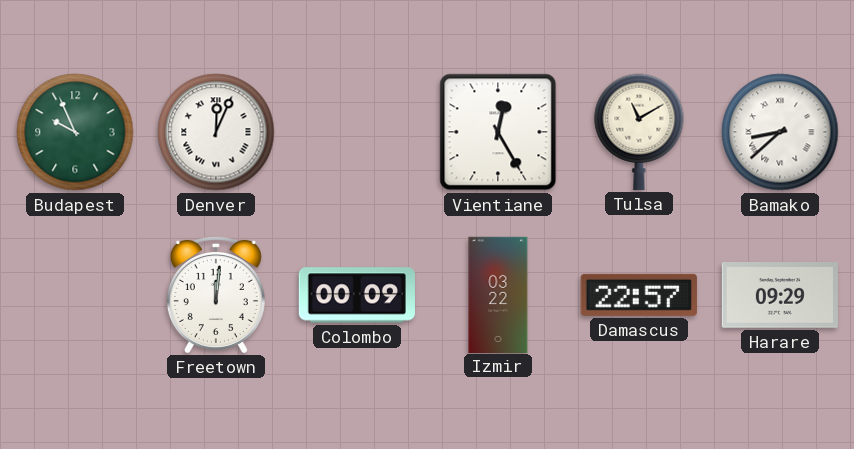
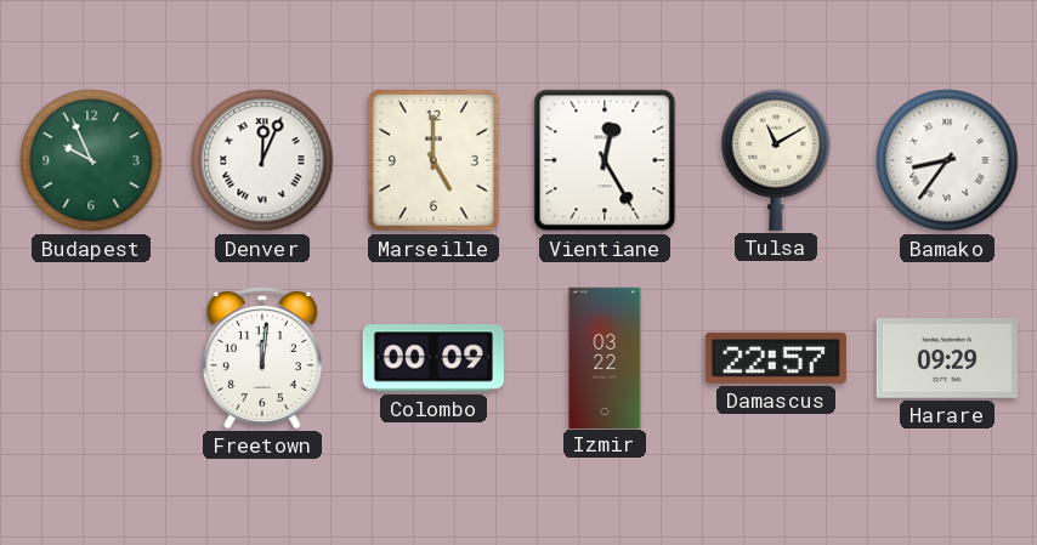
Marseille: none -> 5:00
Bamako: 8:38 -> 8:36
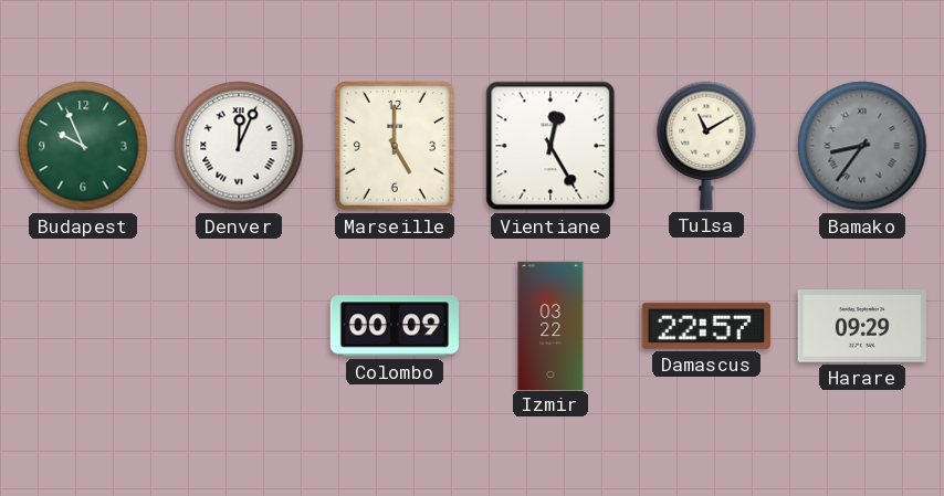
Bamako dial: white -> grey
Freetown: 12:01 -> none
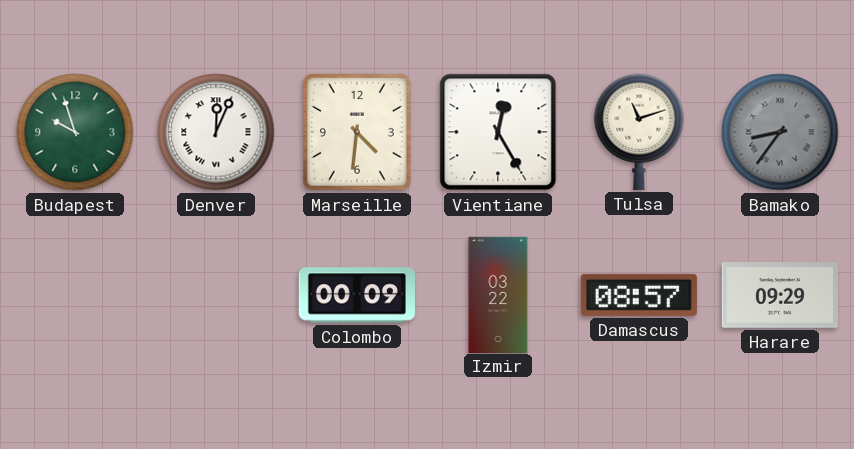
Budapest: 9:56 -> 9:57
Marseille: 5:00 -> 4:31
Tulsa: 11:10 -> 11:12
Damascus: 22:57 -> 08:57
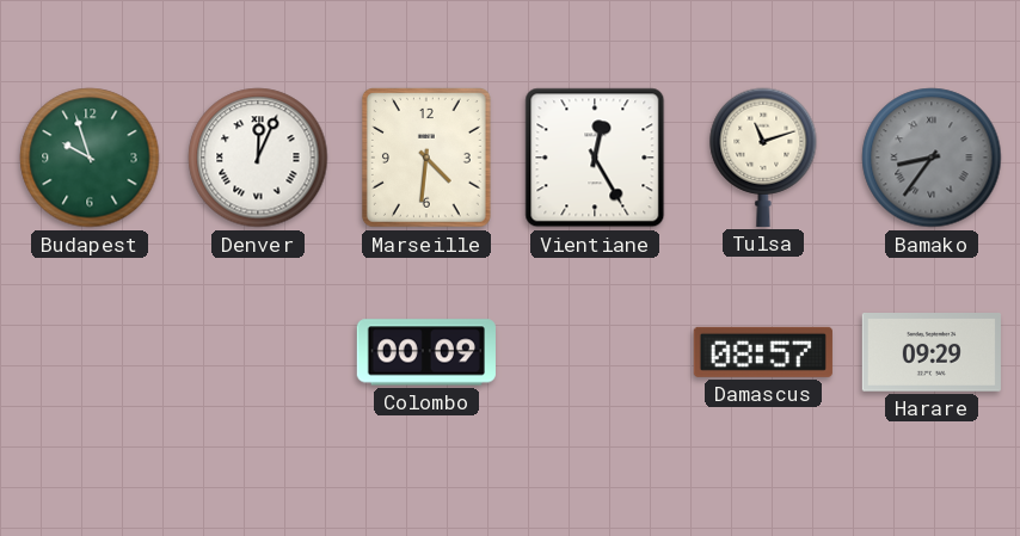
Izmir: 03:22 -> none
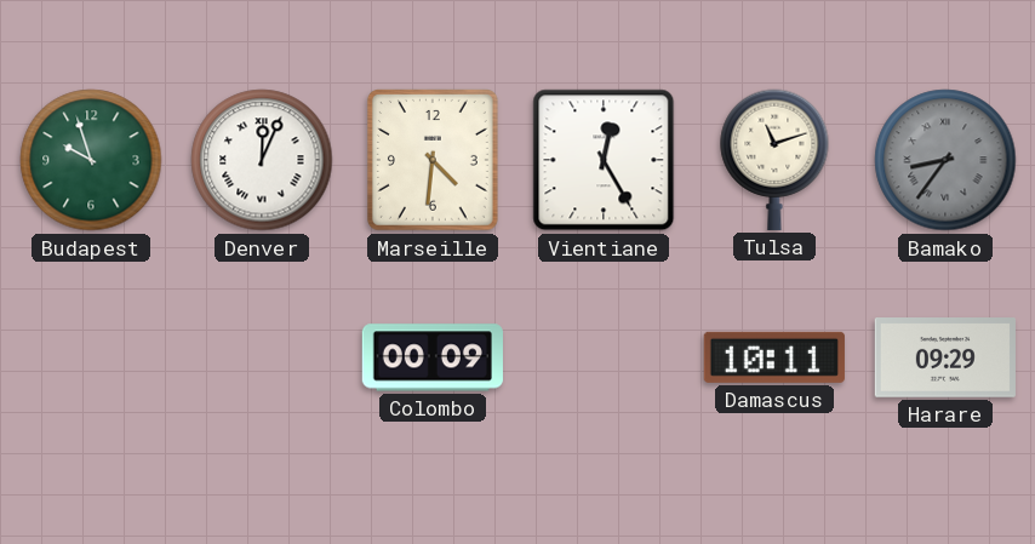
Damascus: 08:57 -> 10:11
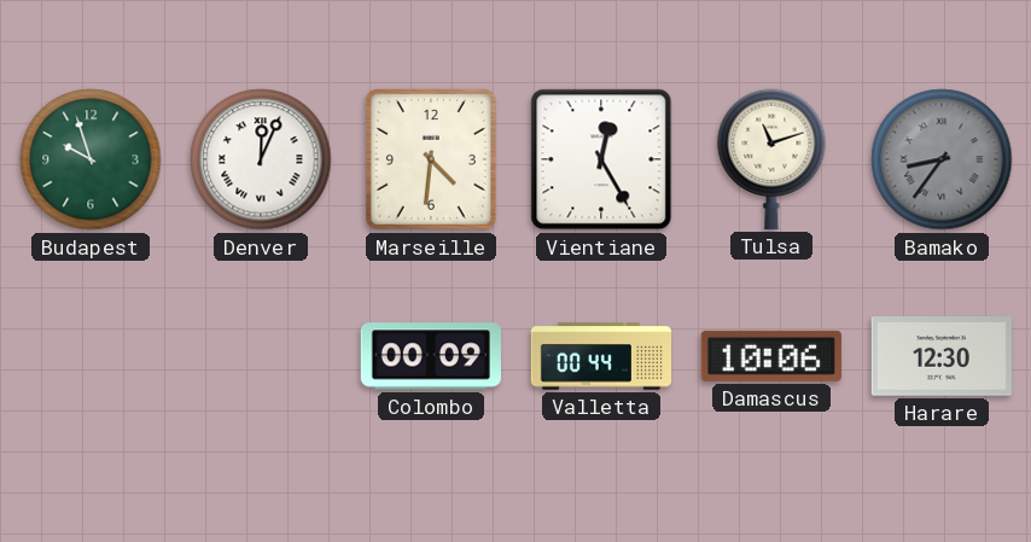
Valletta: none -> 00:44
Damascus: 10:11 -> 10:06
Harare: 09:29 -> 12:30
